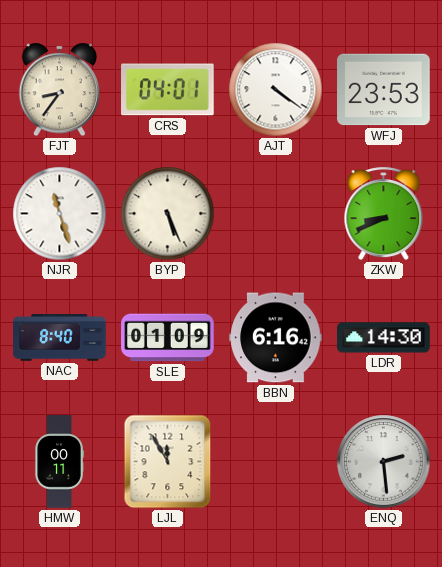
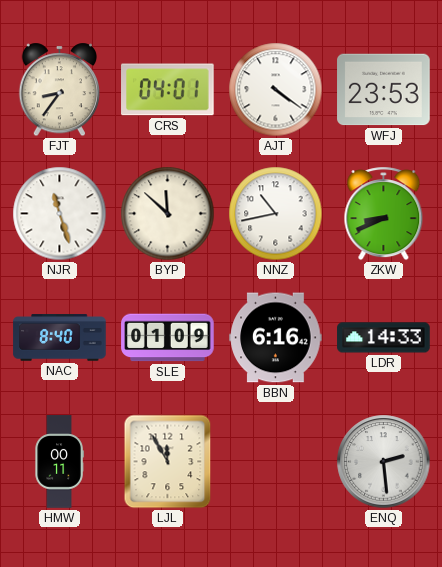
BYP: 5:26 -> 11:52
NNZ: none -> 10:43
LDR: 14:30 -> 14:33
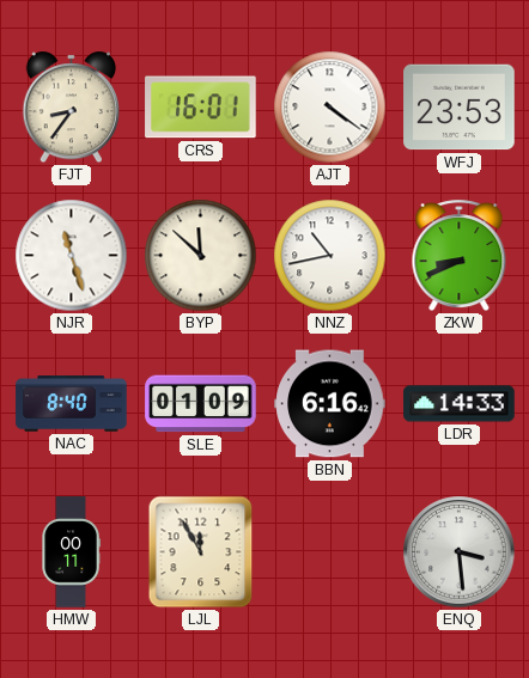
CRS: 04:01 -> 16:01
ENQ: 2:29 -> 3:29
